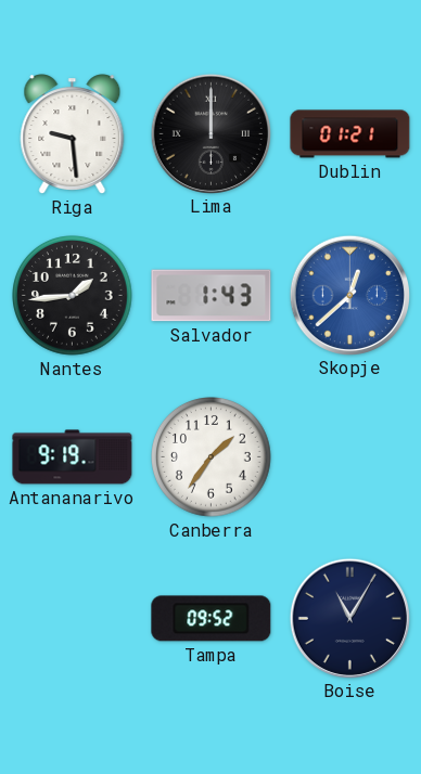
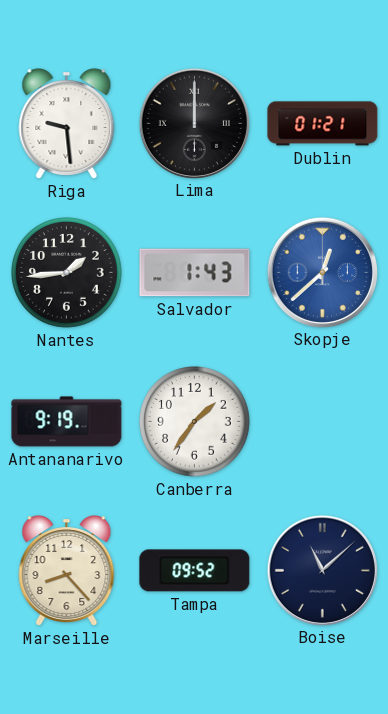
Marseille: none -> 8:23
Boise: 11:05 -> 11:08
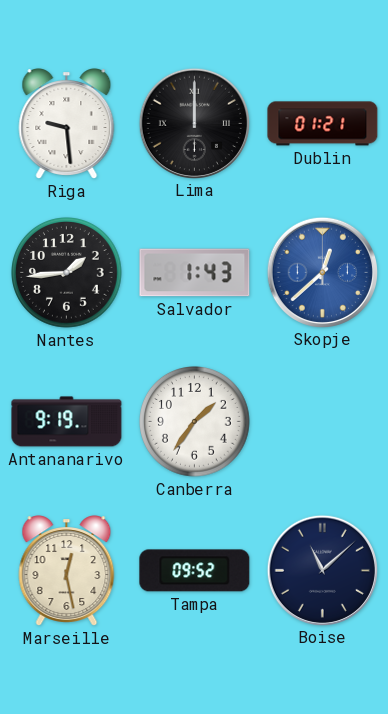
Marseille: 8:23 -> 12:28
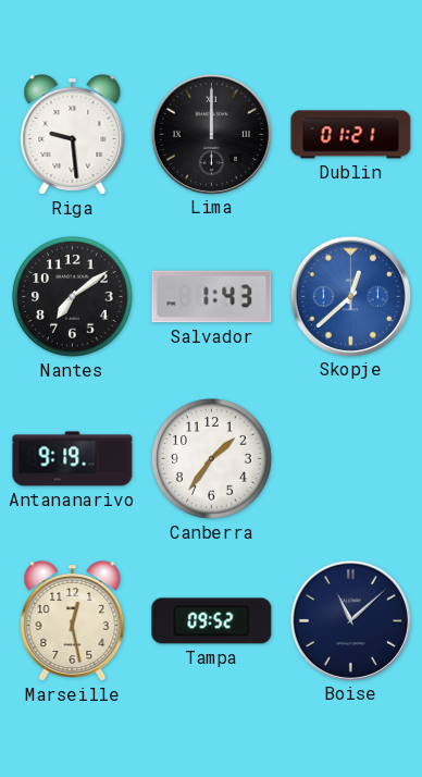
Nantes: 1:44 -> 7:09
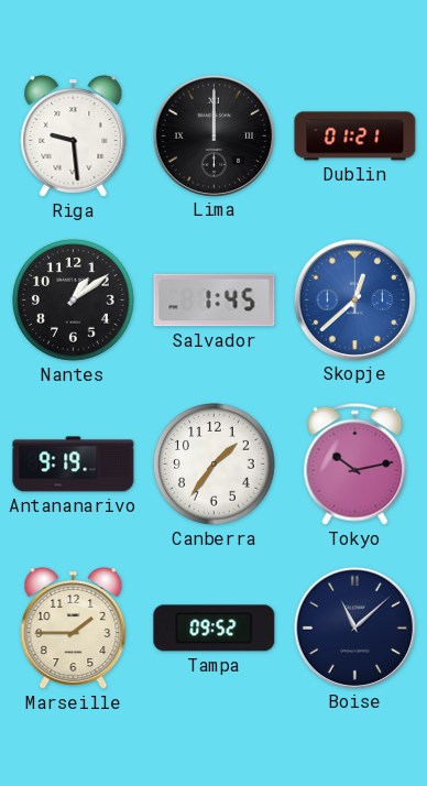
Nantes: 7:09 -> 1:09
Salvador: 1:43 -> 1:45
Tokyo: none -> 10:13
Marseille: 12:28 -> 1:45
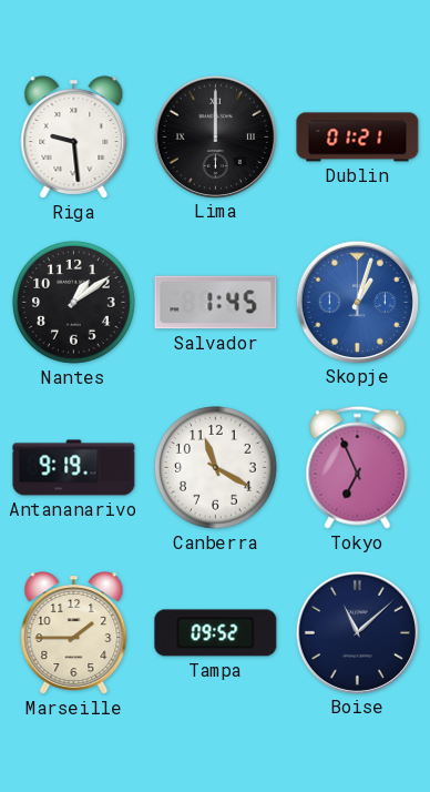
Skopje: 12:38 -> 1:03
Canberra: 1:36 -> 11:20
Tokyo: 10:13 -> 6:56
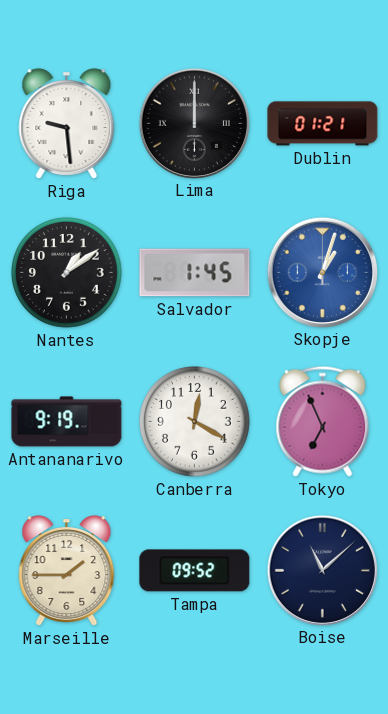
Canberra: 11:20 -> 12:20
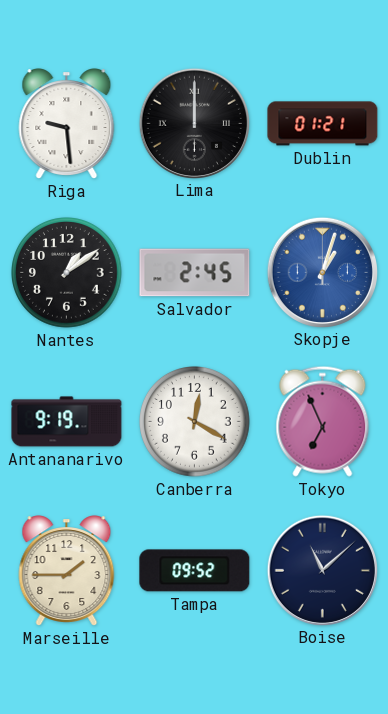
Salvador: 1:45 -> 2:45
